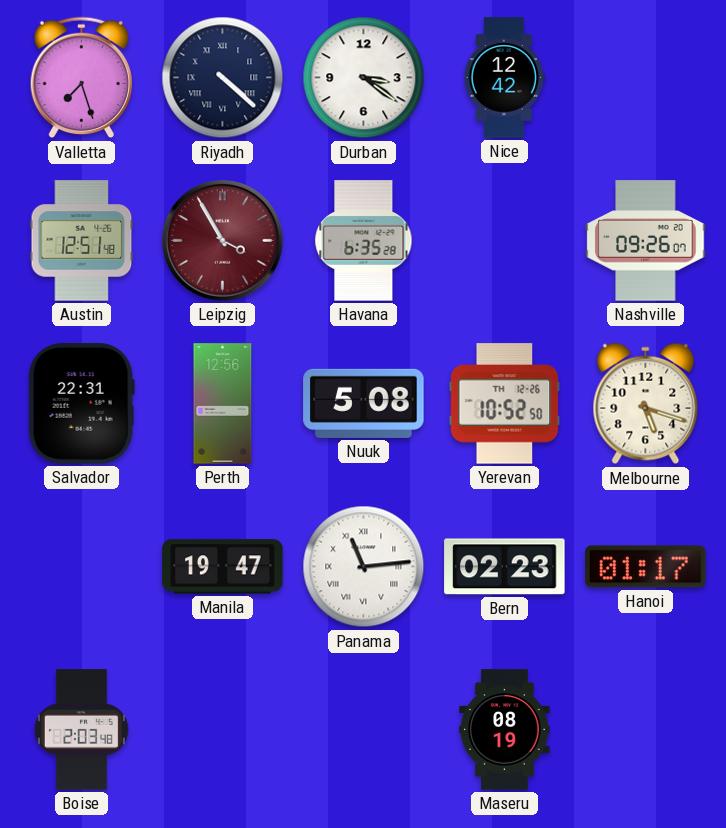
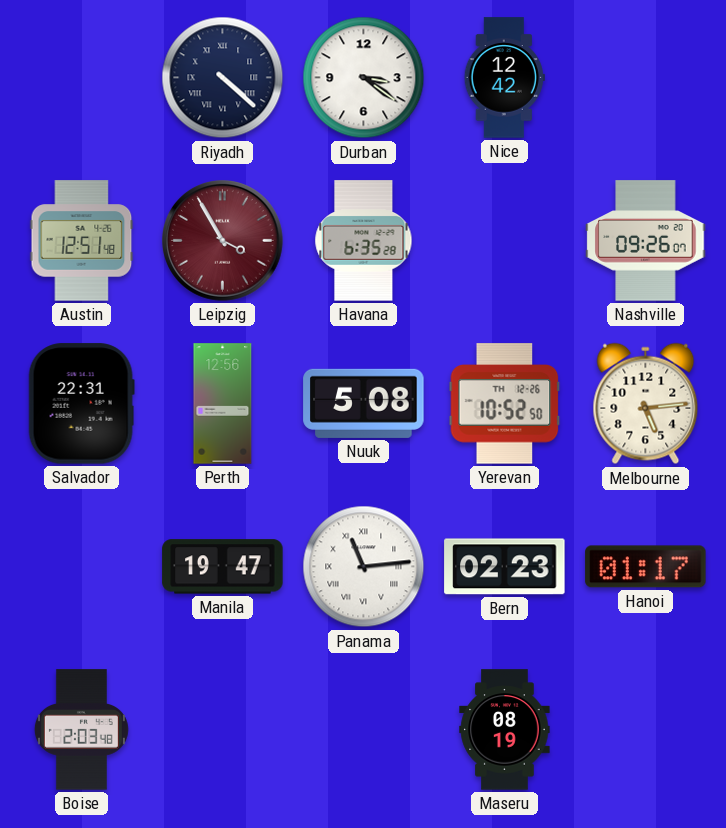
Valletta: 7:27 -> none
Melbourne: 5:18 -> 5:14
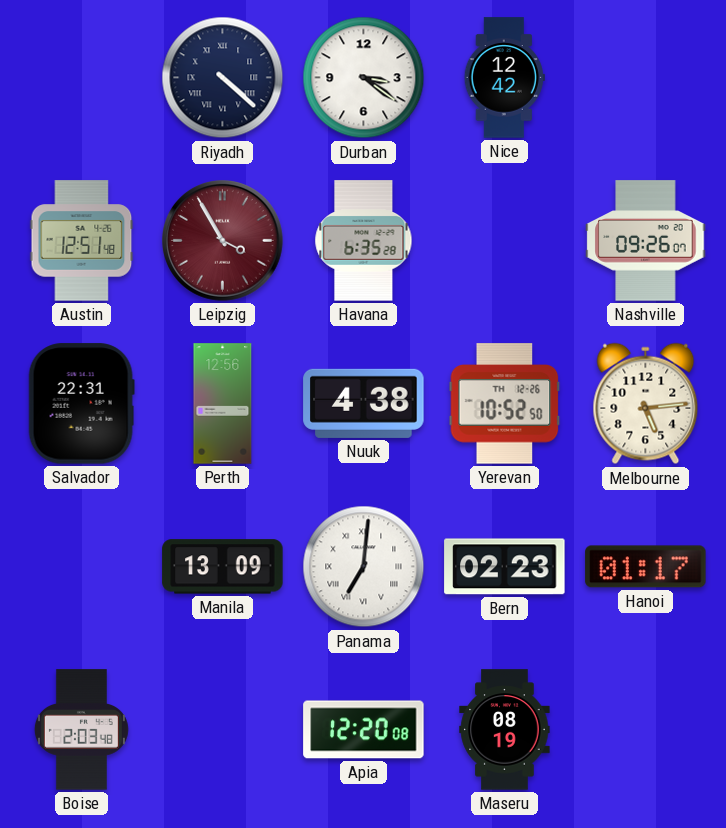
Nuuk: 5:08 -> 4:38
Manila: 19:47 -> 13:09
Panama: 11:14 -> 7:01
Apia: none -> 12:20
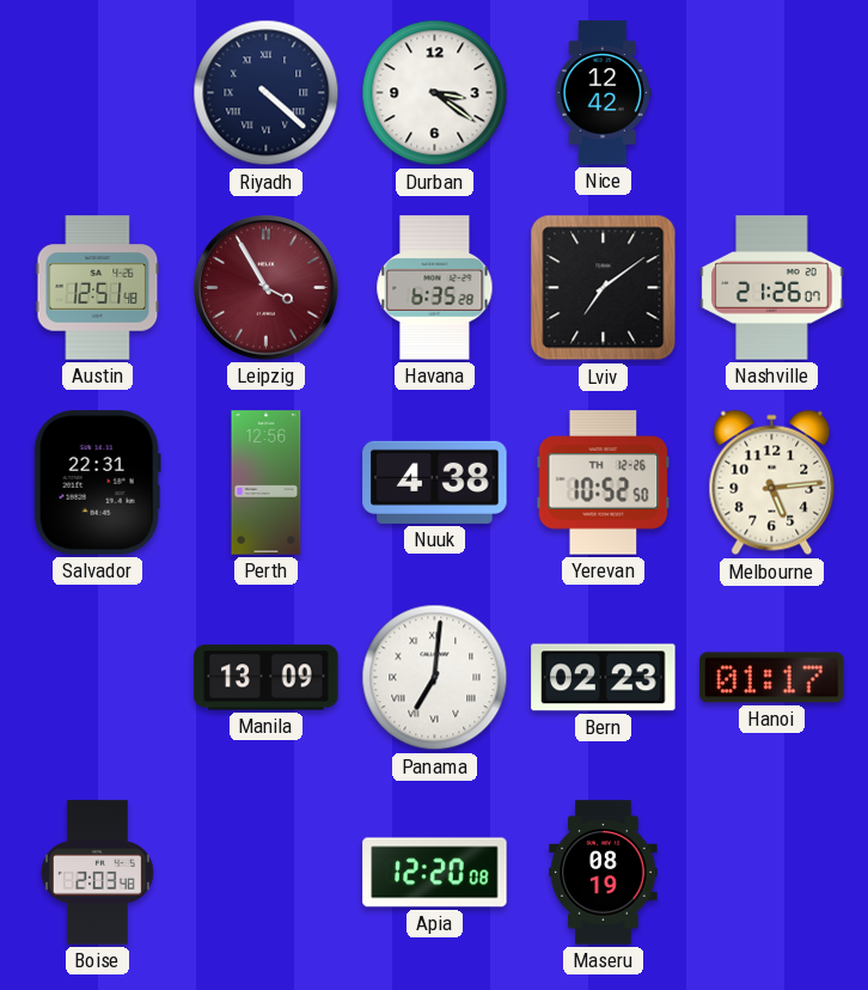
Lviv: none -> 7:09
Nashville: 09:26 -> 21:26
